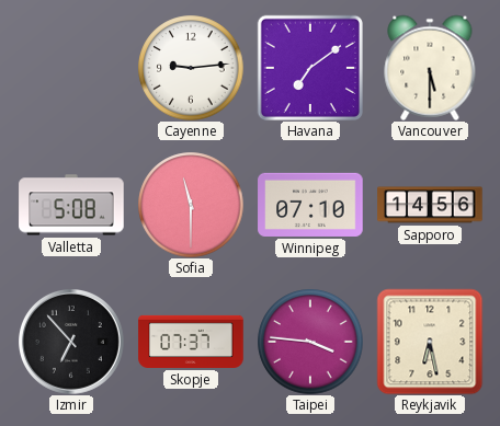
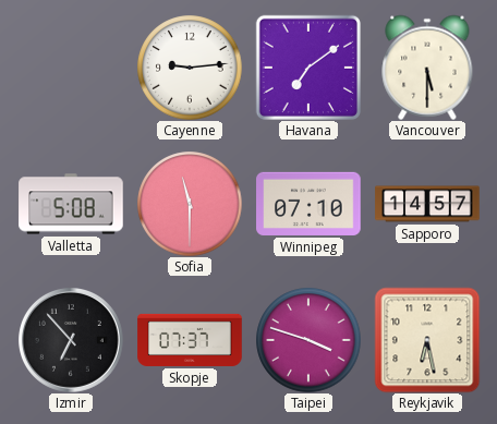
Sapporo: 14:56 -> 14:57
Taipei: 3:46 -> 3:48
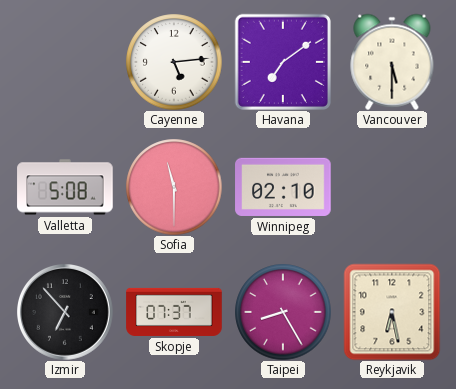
Cayenne: 9:14 -> 5:14
Winnipeg: 07:10 -> 02:10
Sapporo: 14:57 -> none
Taipei: 3:48 -> 8:25
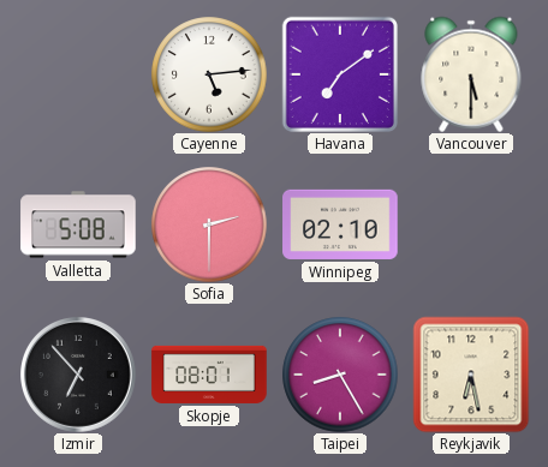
Sofia: 11:30 -> 2:30
Skopje: 07:37 -> 08:01
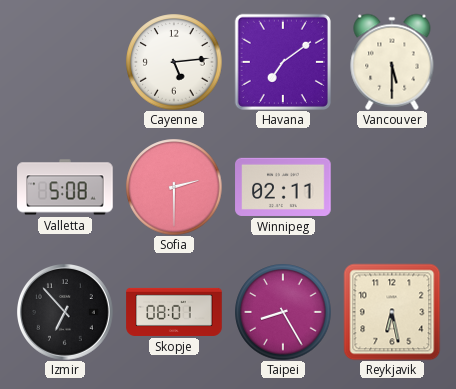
Winnipeg: 02:10 -> 02:11
